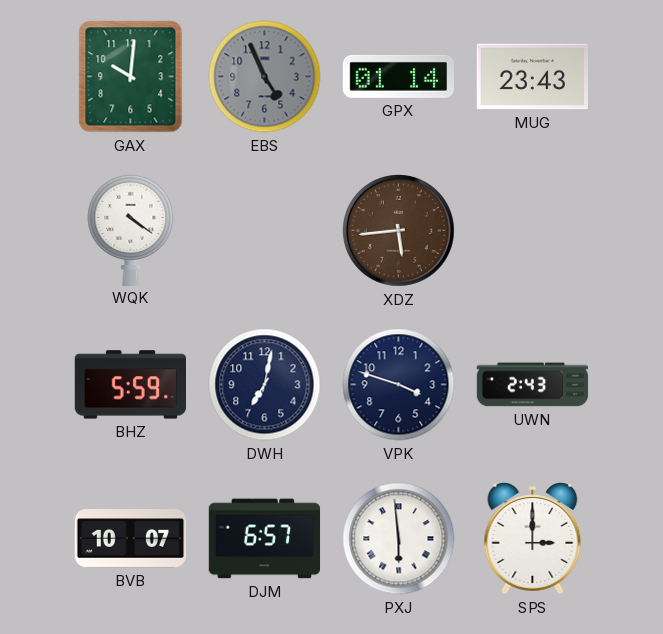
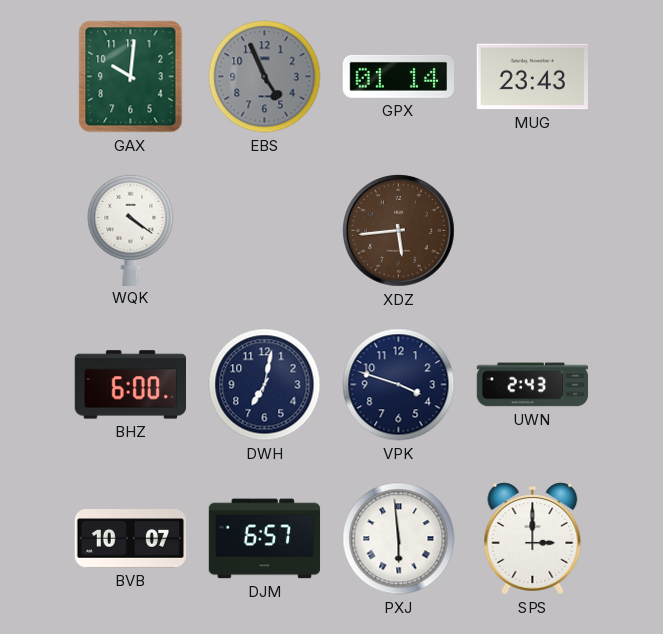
BHZ: 5:59 -> 6:00
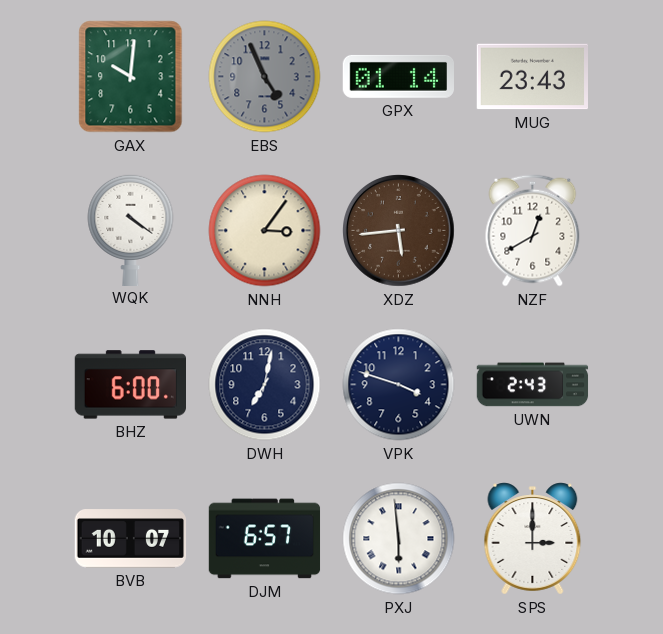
NNH: none -> 3:06
NZF: none -> 12:40
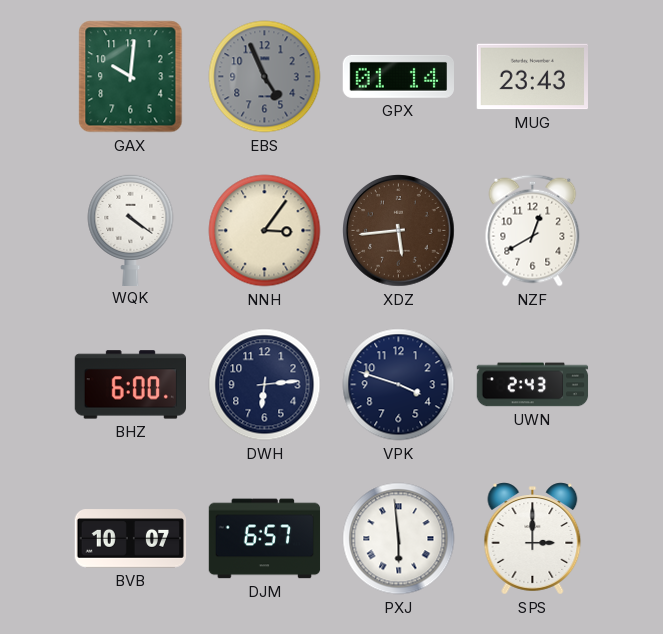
DWH: 7:02 -> 6:14
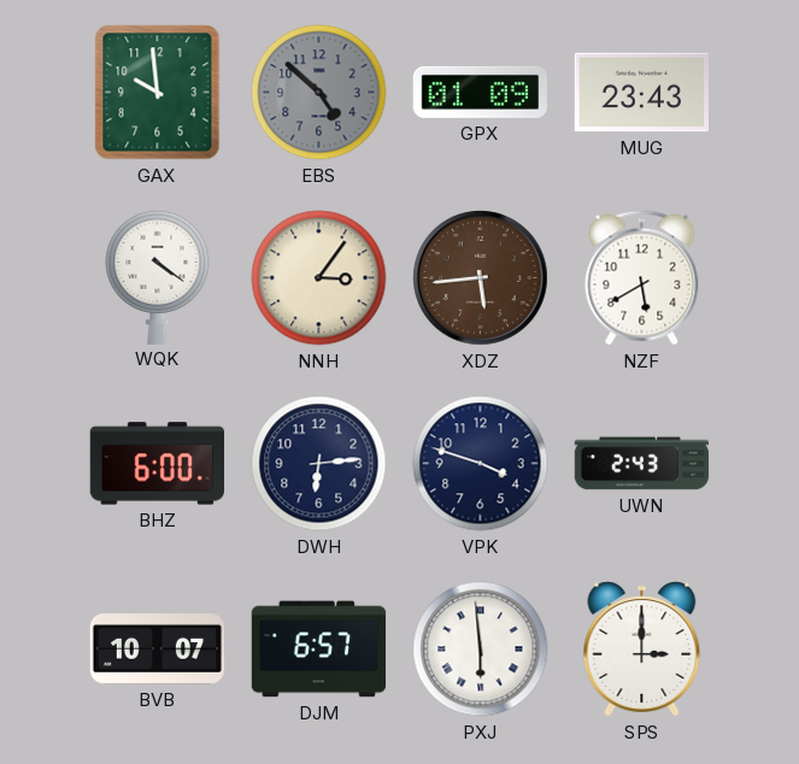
GAX: 10:01 -> 9:59
EBS: 4:56 -> 4:52
GPX: 01:14 -> 01:09
NZF: 12:40 -> 5:40
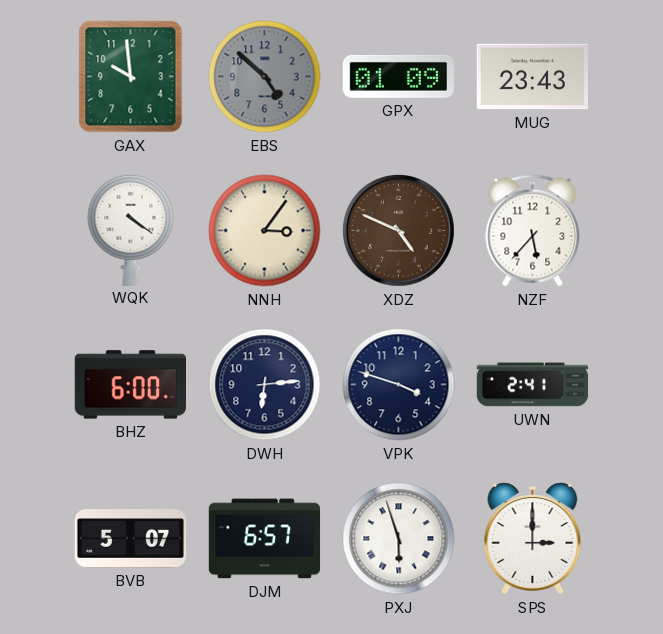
XDZ: 5:44 -> 4:49
NZF: 5:40 -> 5:37
UWN: 2:43 -> 2:41
BVB: 10:07 -> 5:07
PXJ: 5:59 -> 5:57
